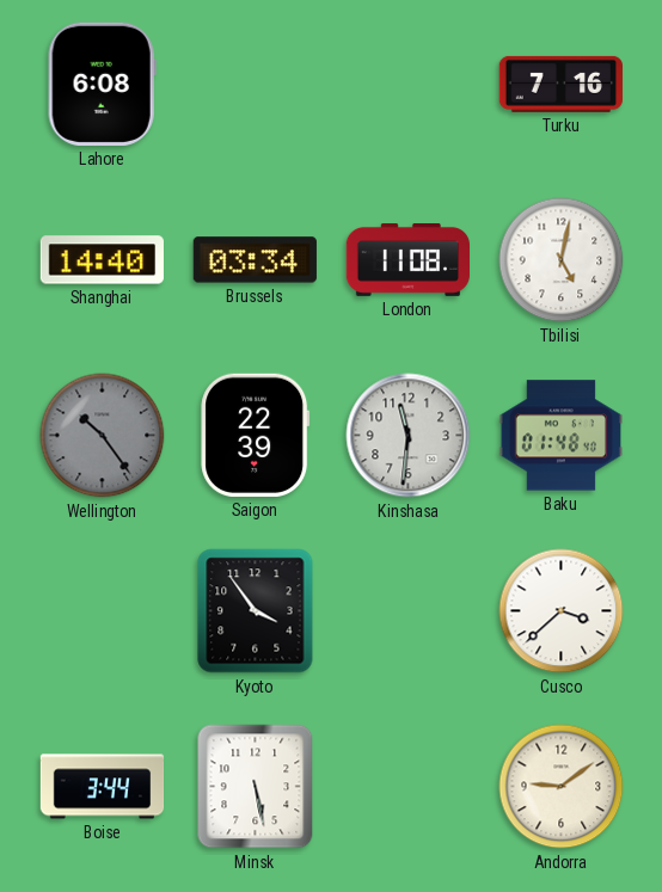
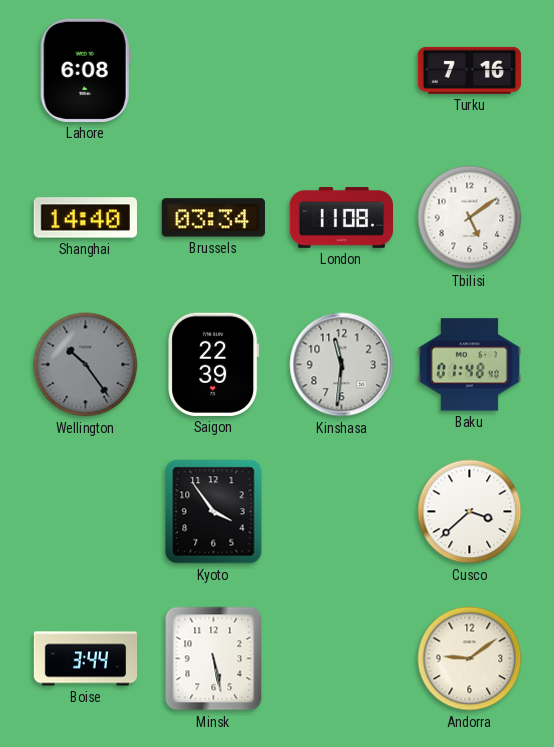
Tbilisi: 5:02 -> 5:09
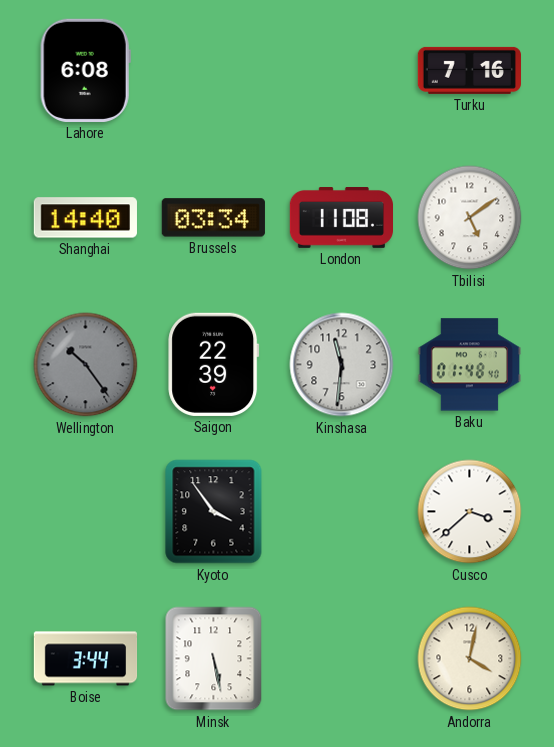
Andorra: 9:09 -> 4:02
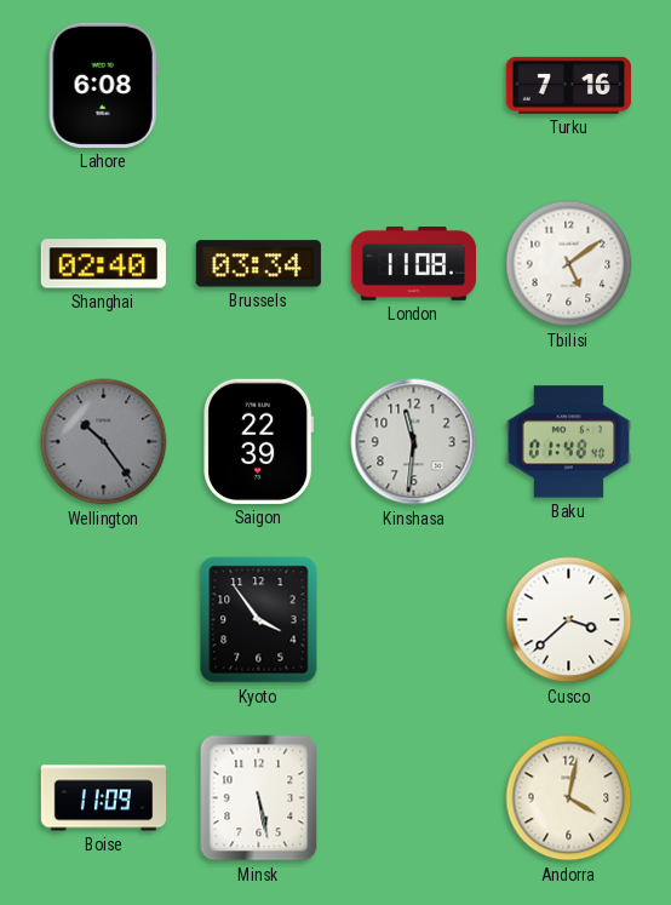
Shanghai: 14:40 -> 02:40
Boise: 3:44 -> 11:09
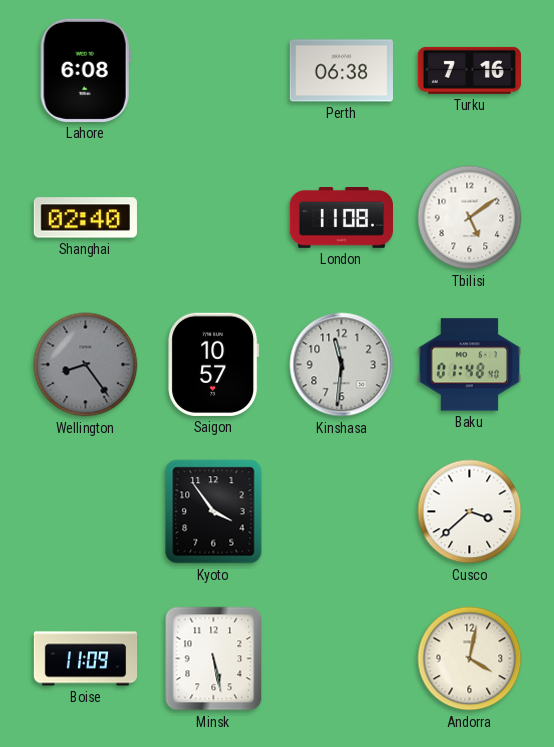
Perth: none -> 06:38
Brussels: 03:34 -> none
Wellington: 10:24 -> 8:24
Saigon: 22:39 -> 10:57
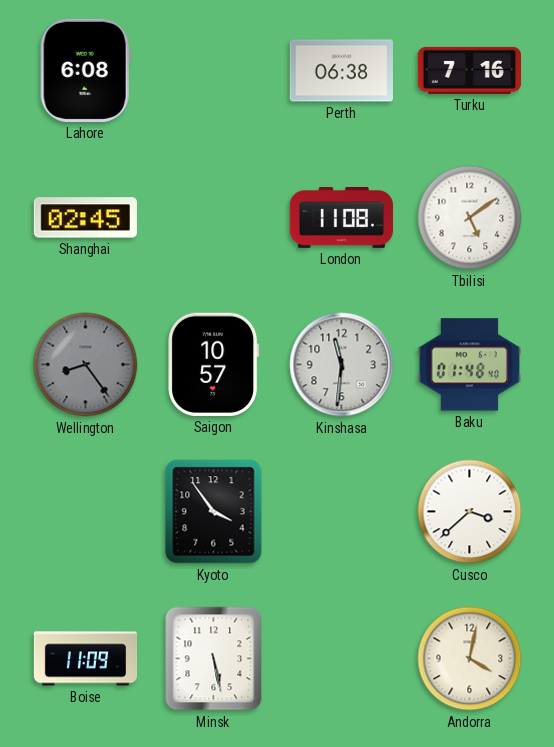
Shanghai: 02:40 -> 02:45
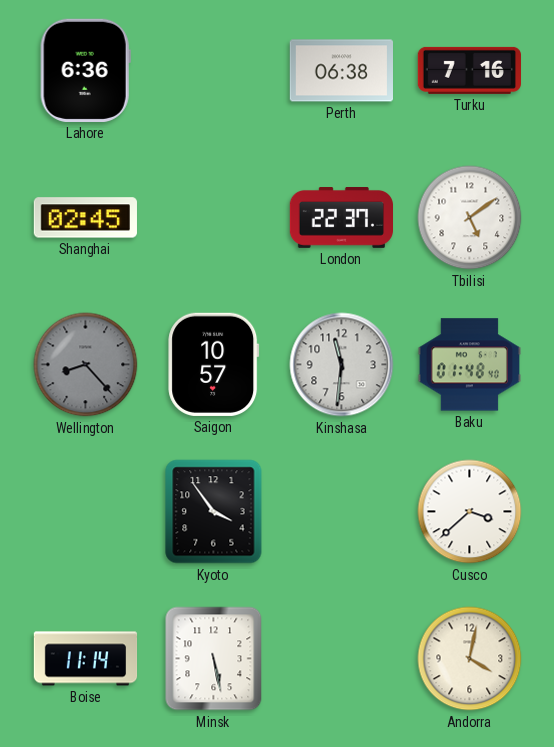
Lahore: 6:08 -> 6:36
London: 11:08 -> 22:37
Wellington: 8:24 -> 8:23
Boise: 11:09 -> 11:14
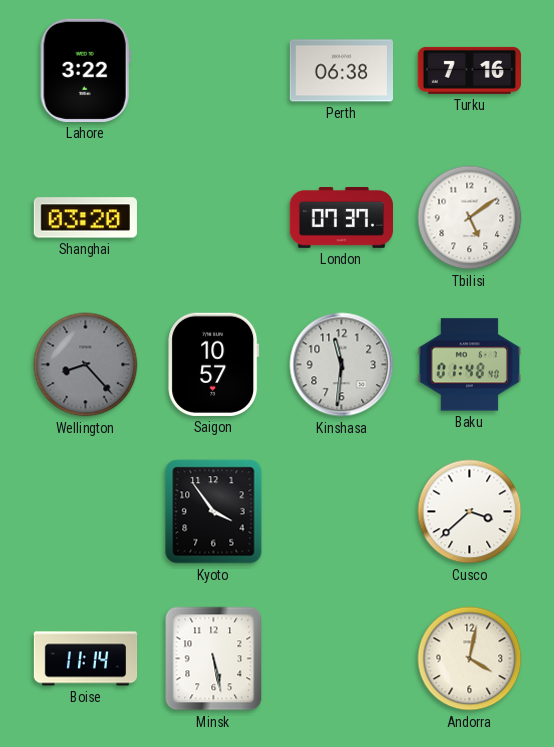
Lahore: 6:36 -> 3:22
Shanghai: 02:45 -> 03:20
London: 22:37 -> 07:37
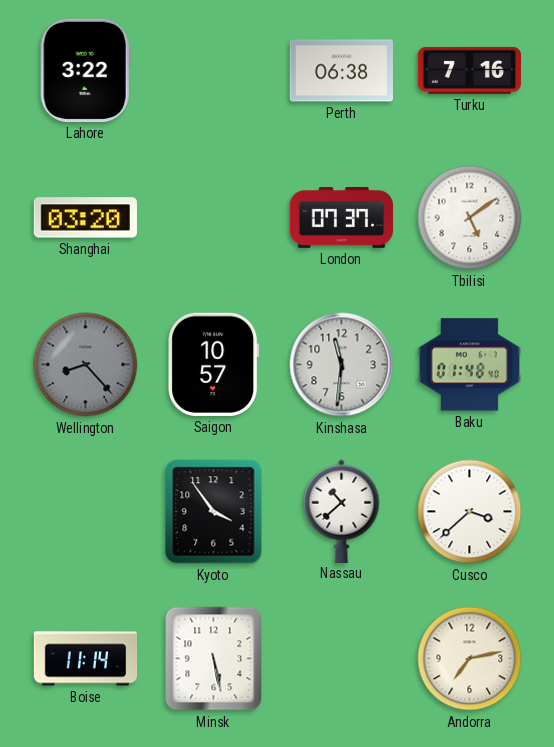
Nassau: none -> 10:38
Andorra: 4:02 -> 7:13
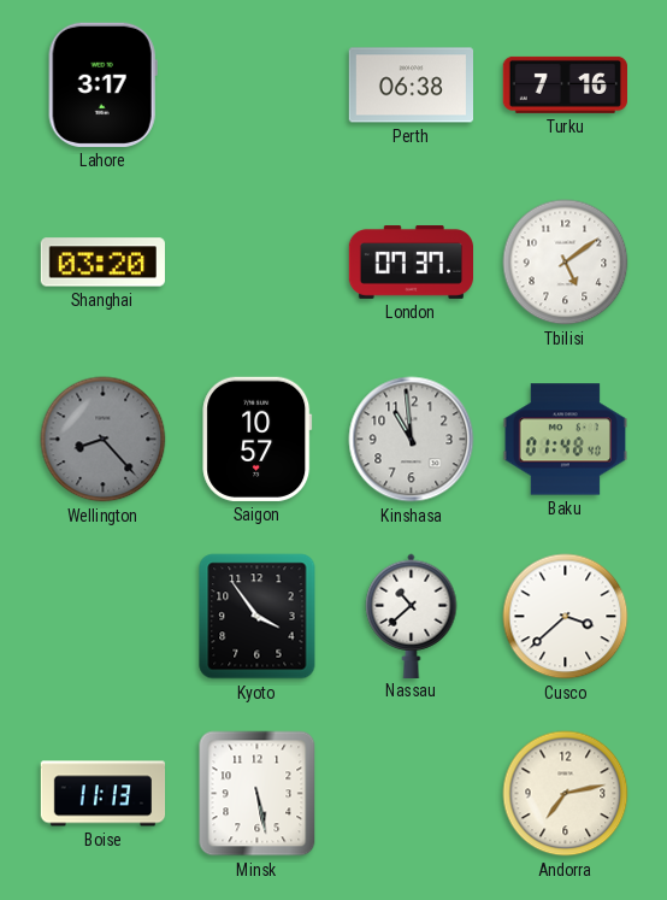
Lahore: 3:22 -> 3:17
Kinshasa: 11:31 -> 10:59
Boise: 11:14 -> 11:13
